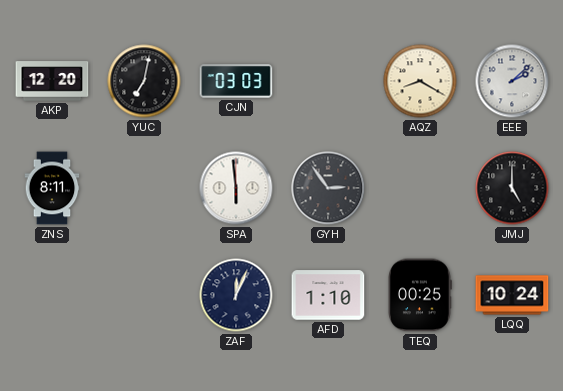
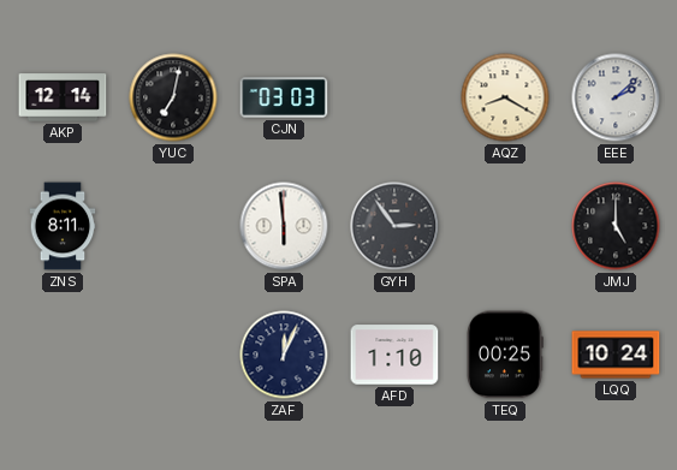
AKP: 12:20 -> 12:14
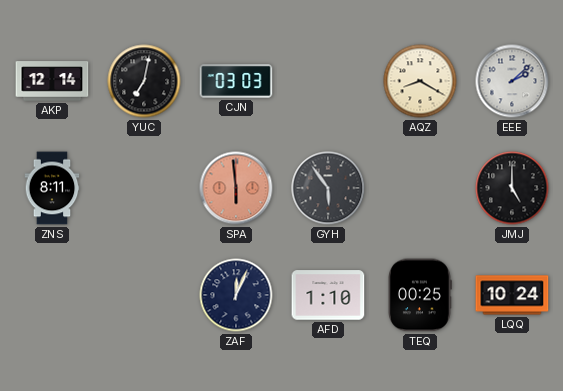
SPA dial: white -> salmon
GYH: 2:54 -> 5:54
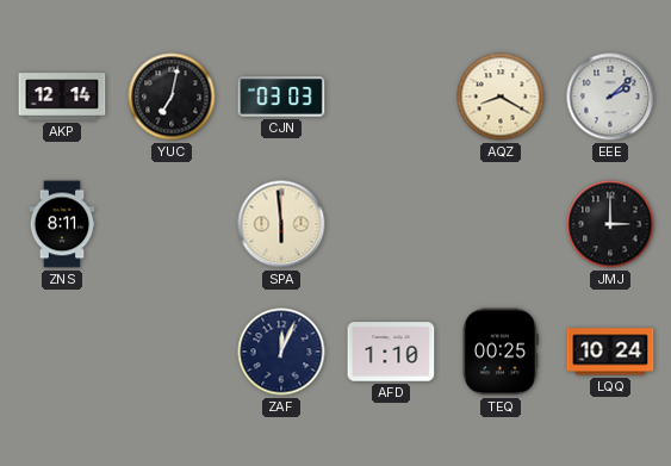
SPA dial: salmon -> cream
GYH: 5:54 -> none
JMJ: 5:00 -> 3:00
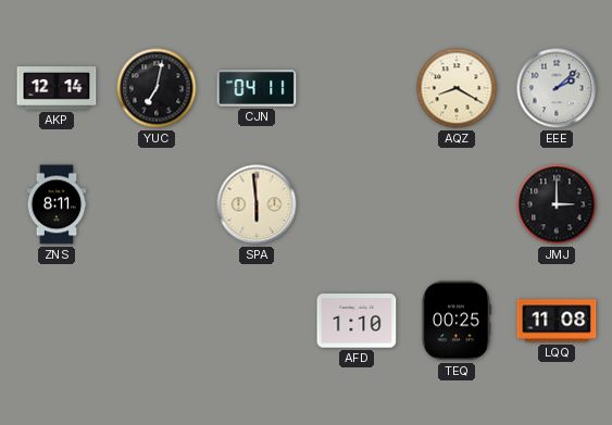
CJN: 03:03 -> 04:11
ZAF: 12:04 -> none
LQQ: 10:24 -> 11:08
